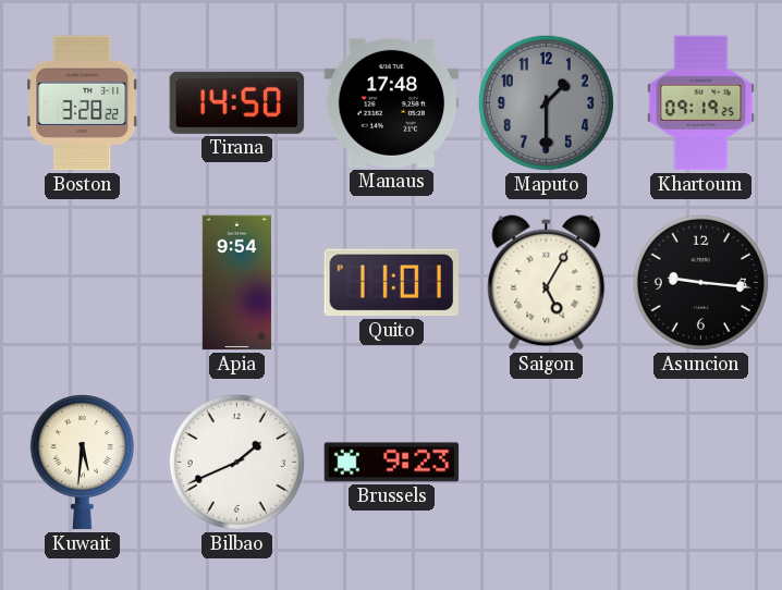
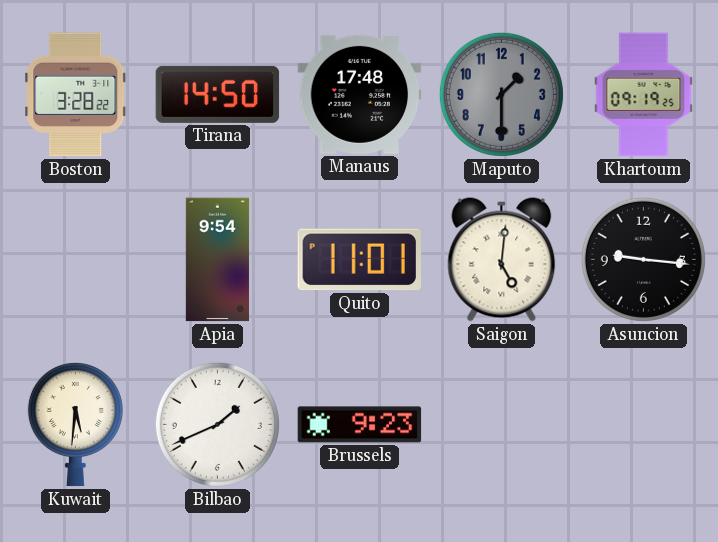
Saigon: 5:05 -> 5:01
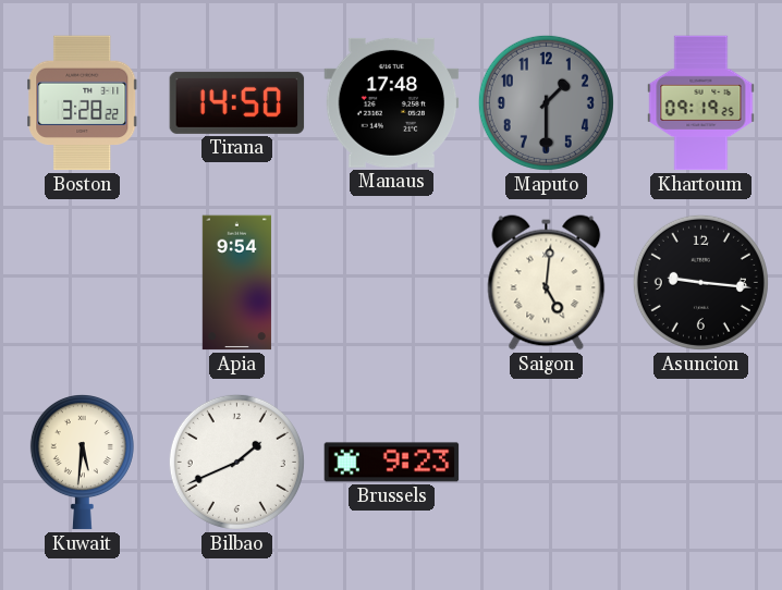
Quito: 11:01 -> none
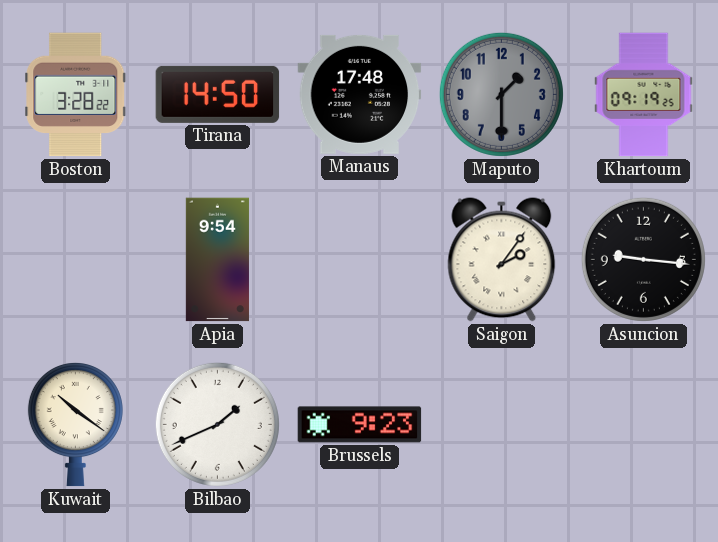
Saigon: 5:01 -> 2:06
Kuwait: 5:31 -> 10:21
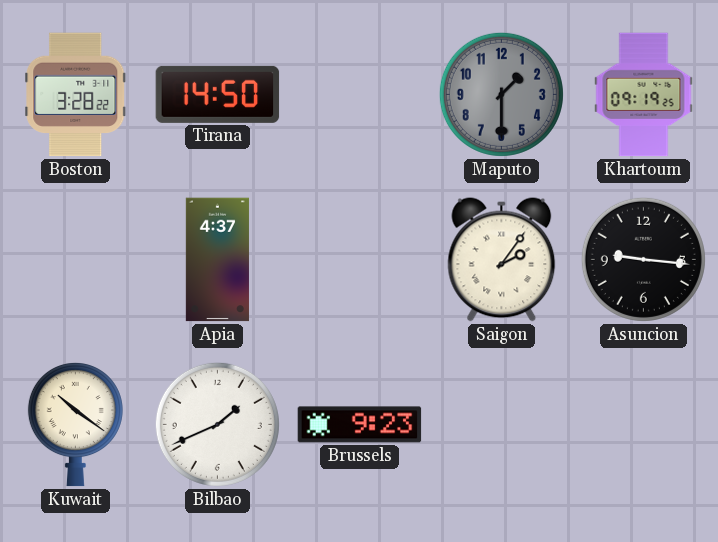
Manaus: 17:48 -> none
Apia: 9:54 -> 4:37
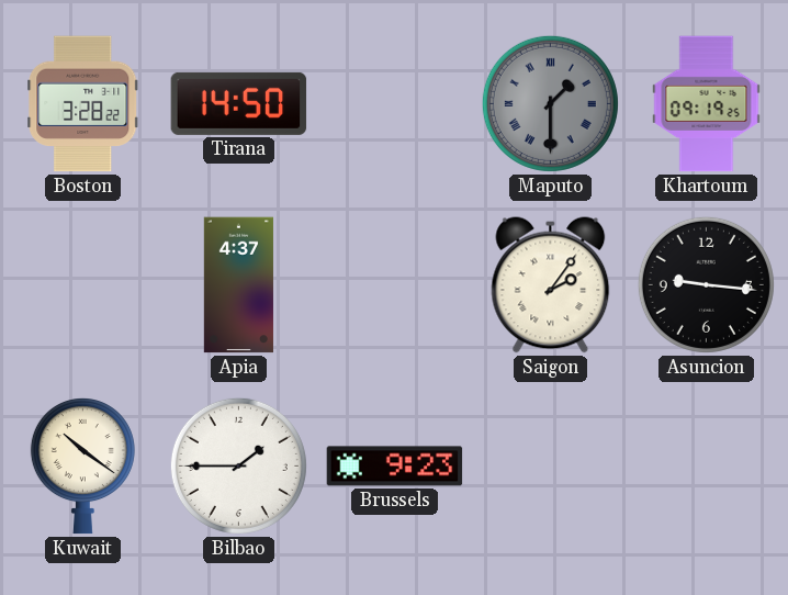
Maputo numerals: Arabic -> Roman
Bilbao: 1:41 -> 1:45
